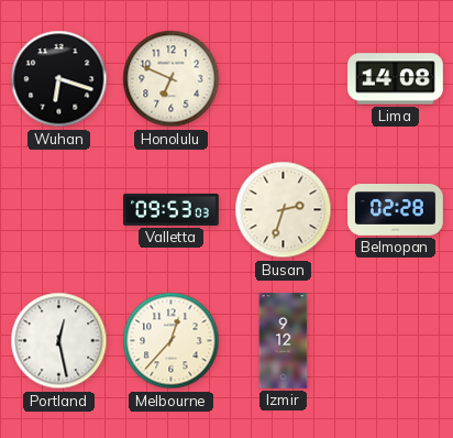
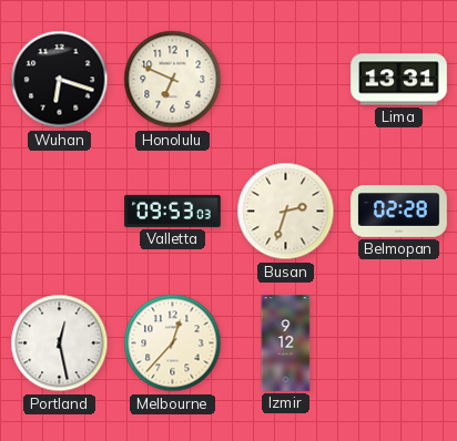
Lima: 14:08 -> 13:31
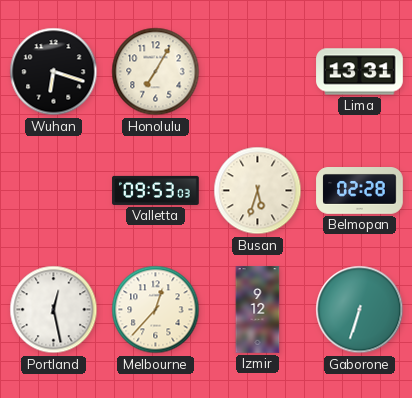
Honolulu: 6:49 -> 7:05
Busan: 2:33 -> 5:33
Gaborone: none -> 6:33
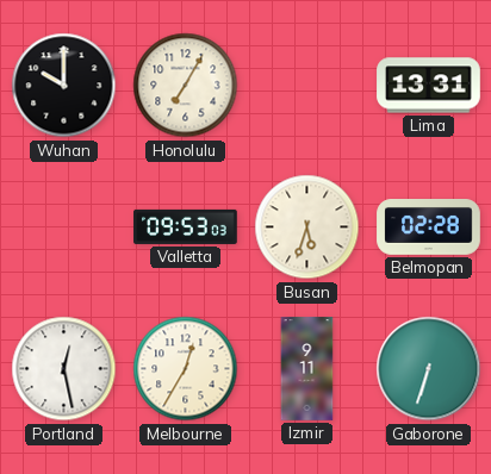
Wuhan: 6:18 -> 10:00
Melbourne: 12:37 -> 12:35
Izmir: 9:12 -> 9:11
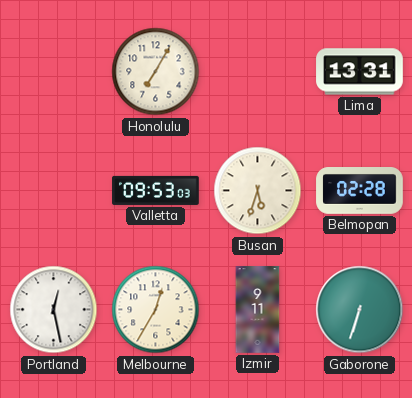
Wuhan: 10:00 -> none
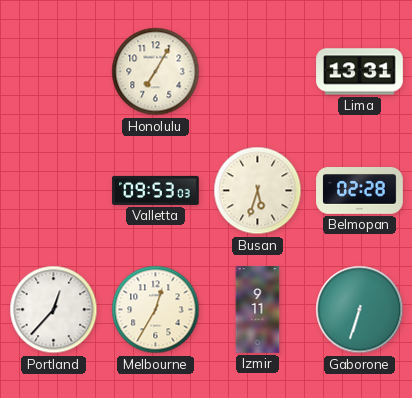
Portland: 12:28 -> 12:37
